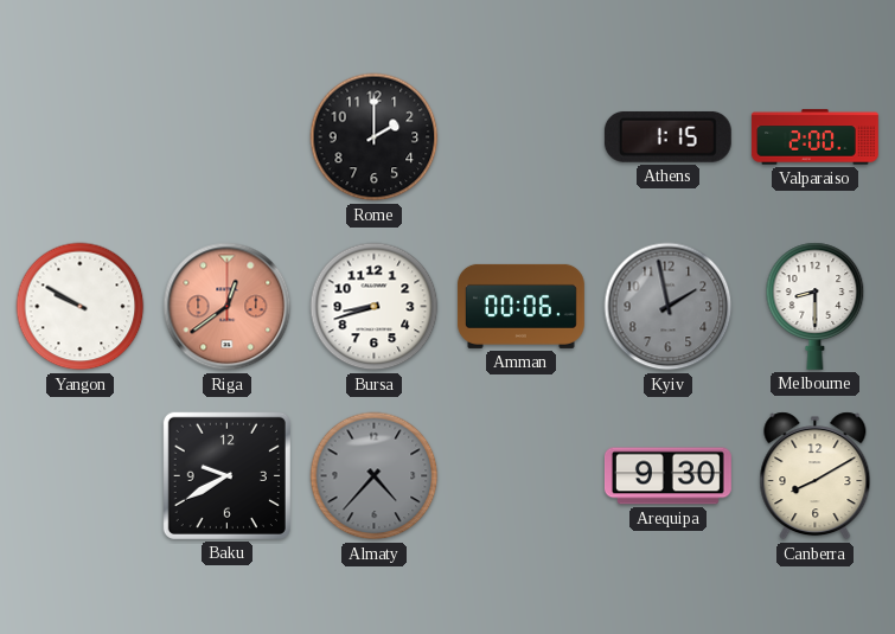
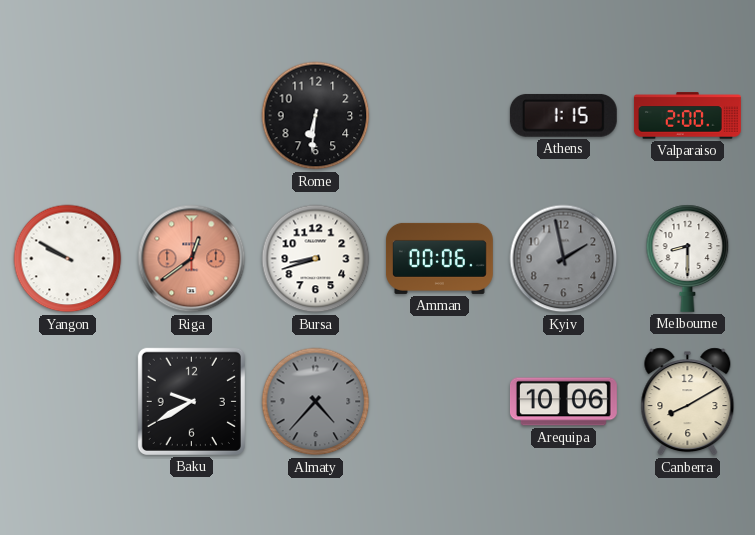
Rome: 2:00 -> 6:31
Arequipa: 9:30 -> 10:06
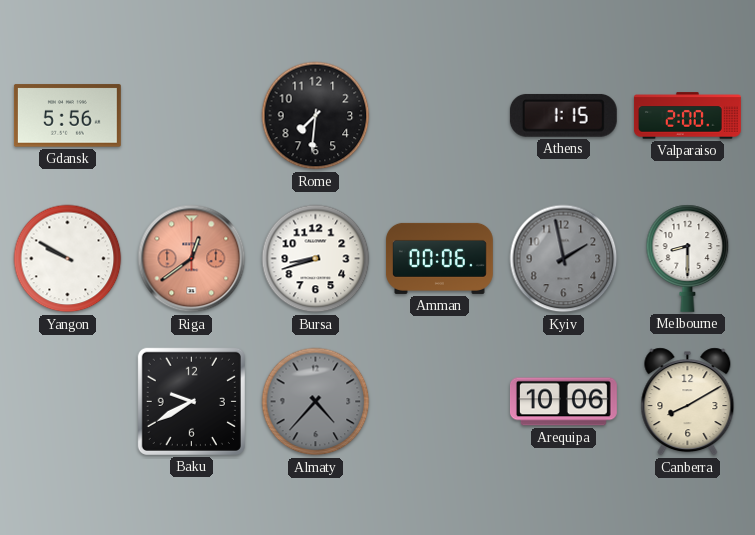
Gdansk: none -> 5:56
Rome: 6:31 -> 7:31
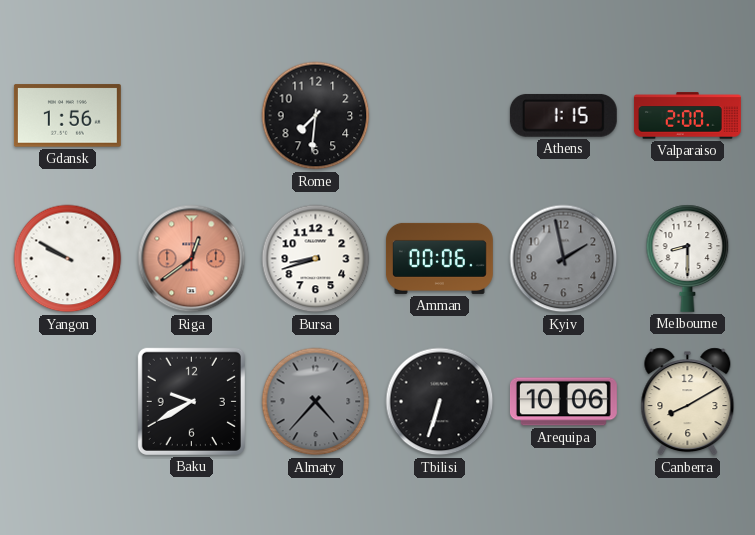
Gdansk: 5:56 -> 1:56
Tbilisi: none -> 6:33
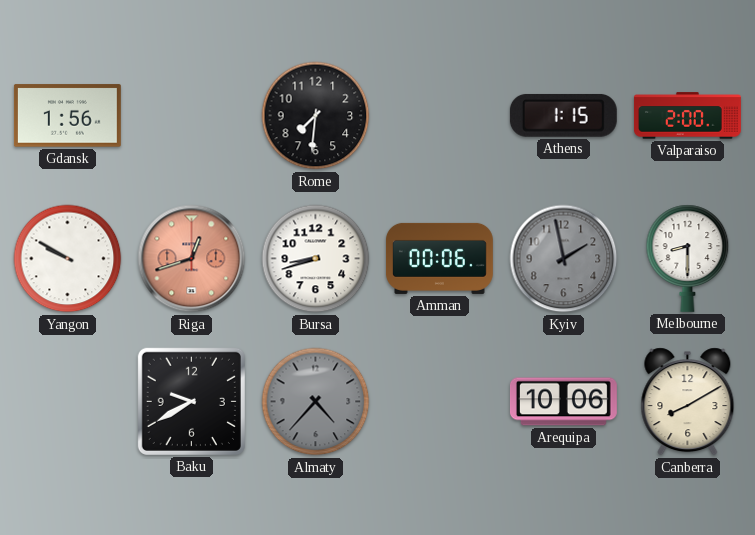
Riga: 12:39 -> 12:42
Tbilisi: 6:33 -> none
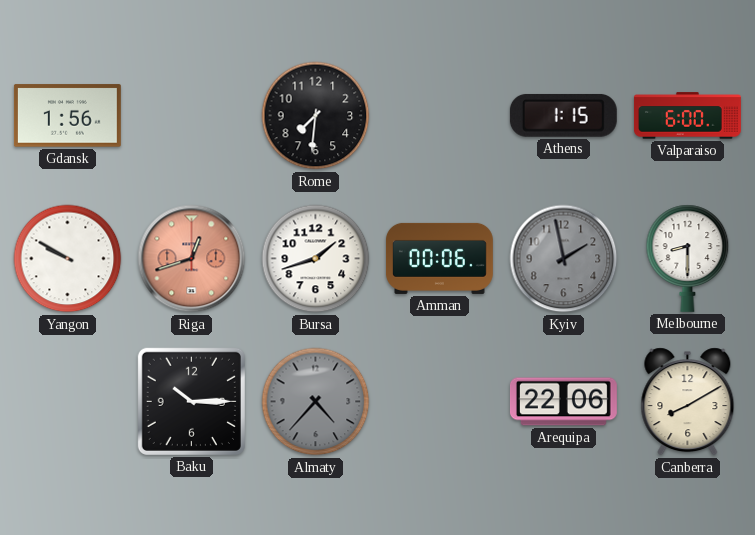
Valparaiso: 2:00 -> 6:00
Bursa: 8:42 -> 1:42
Baku: 9:40 -> 10:15
Arequipa: 10:06 -> 22:06
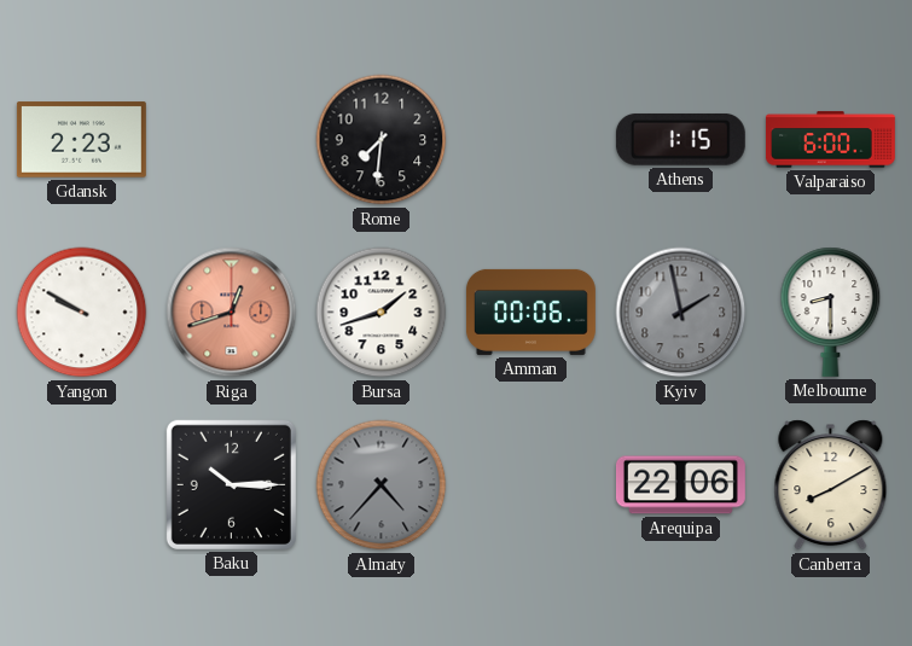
Gdansk: 1:56 -> 2:23
